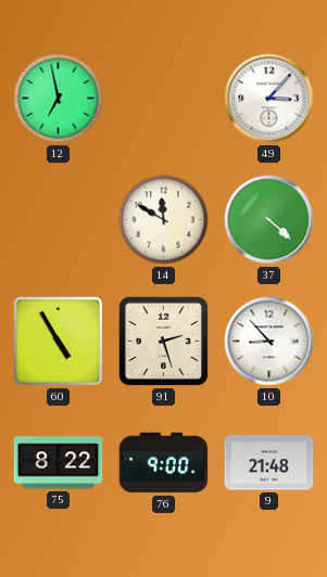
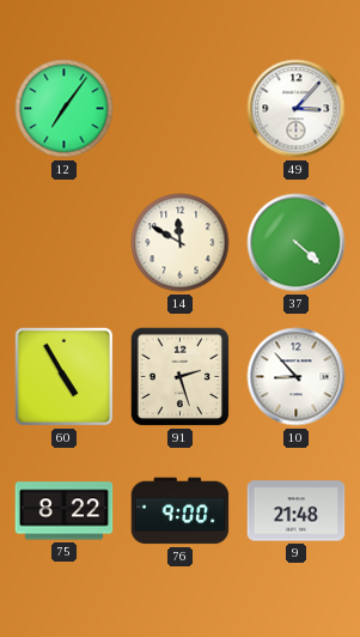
12: 6:58 -> 7:06
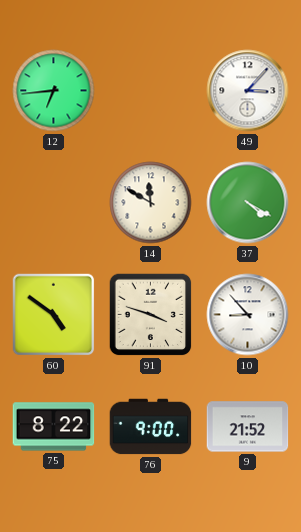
12: 7:06 -> 6:44
37: 4:22 -> 4:20
60: 4:55 -> 4:51
91: 2:27 -> 3:48
9: 21:48 -> 21:52
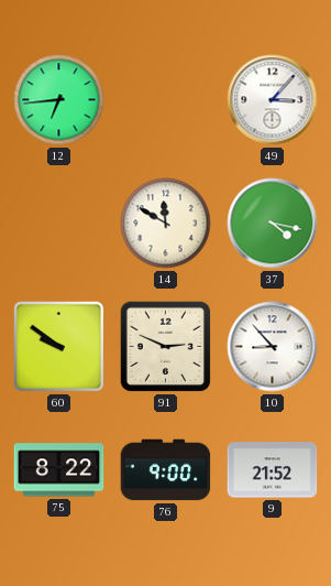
37: 4:20 -> 4:17
60: 4:51 -> 9:51
91: 3:48 -> 2:49
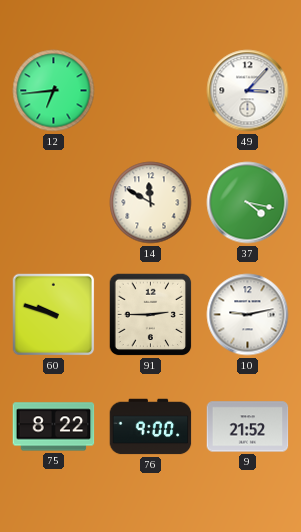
60: 9:51 -> 9:48
91: 2:49 -> 2:45
10: 8:53 -> 9:13
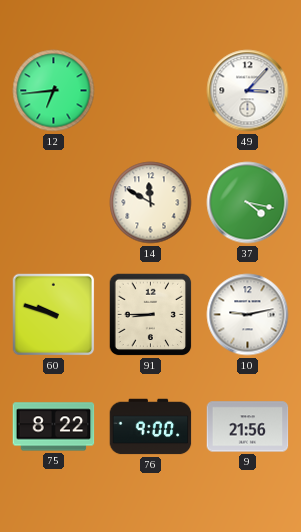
91: 2:45 -> 8:45
9: 21:52 -> 21:56
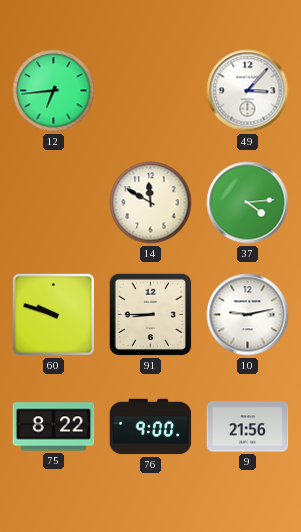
37: 4:17 -> 4:14
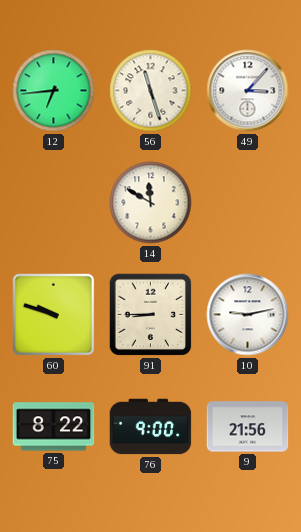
56: none -> 11:27
37: 4:14 -> none
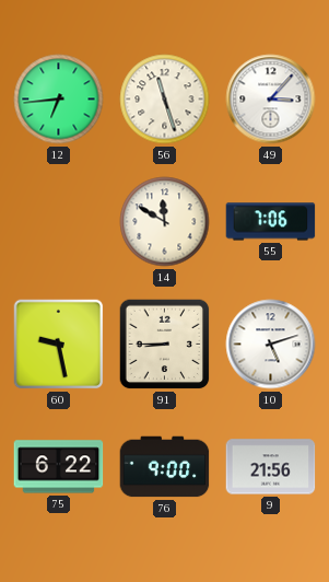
55: none -> 7:06
60: 9:48 -> 9:28
10: 9:13 -> 5:12
75: 8:22 -> 6:22
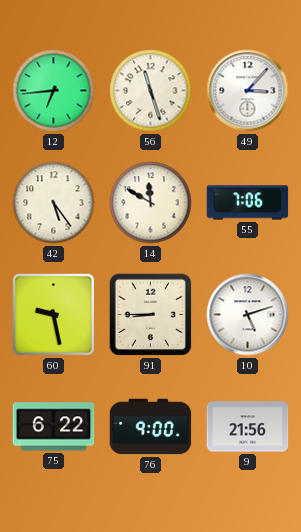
42: none -> 5:24
